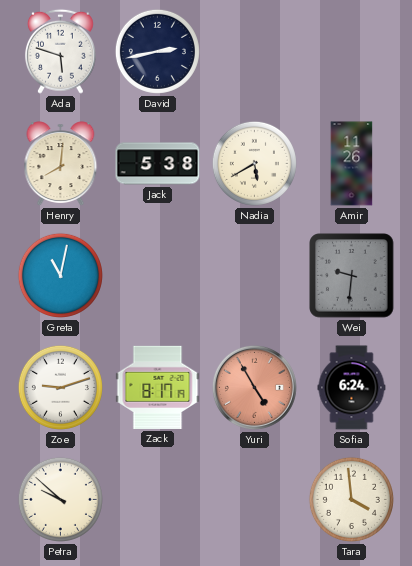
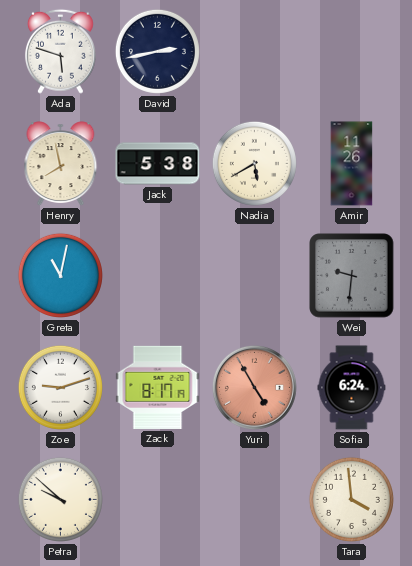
Henry: 8:01 -> 7:58
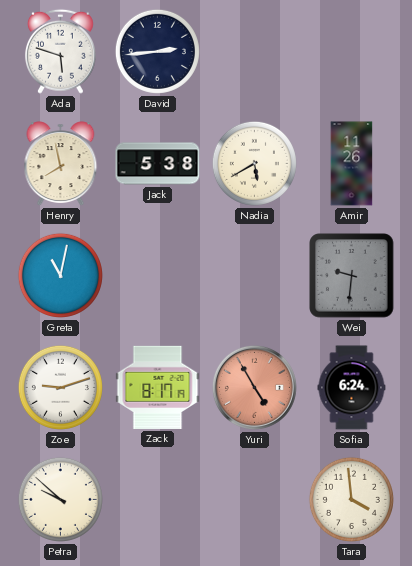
David: 2:43 -> 2:44
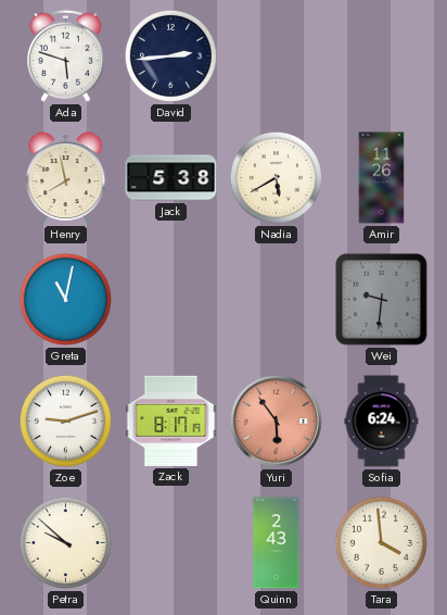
Yuri: 4:55 -> 5:54
Quinn: none -> 2:43
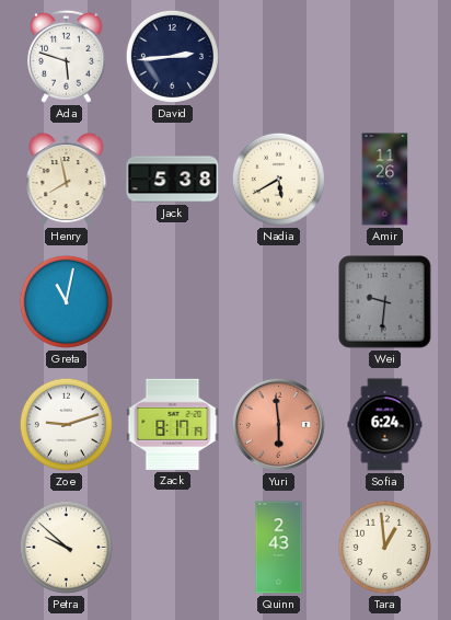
Yuri: 5:54 -> 5:59
Tara: 3:59 -> 12:59
